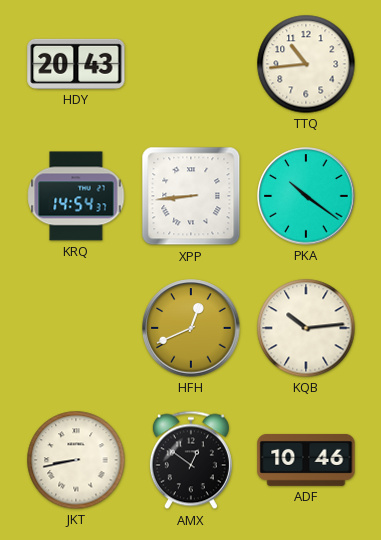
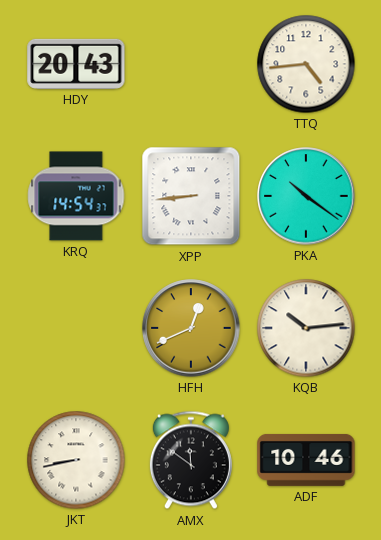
TTQ: 10:44 -> 4:44
AMX: 12:51 -> 11:51
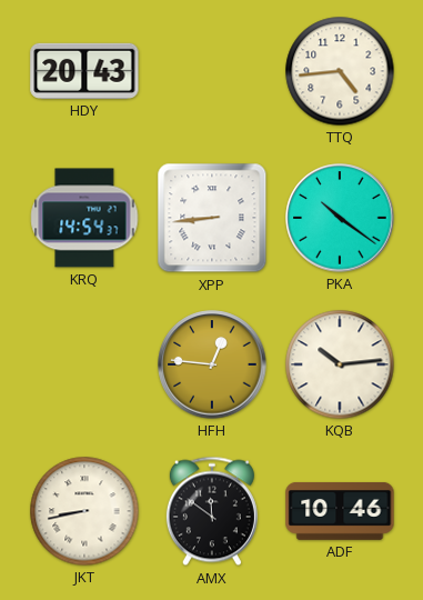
HFH: 12:41 -> 12:46
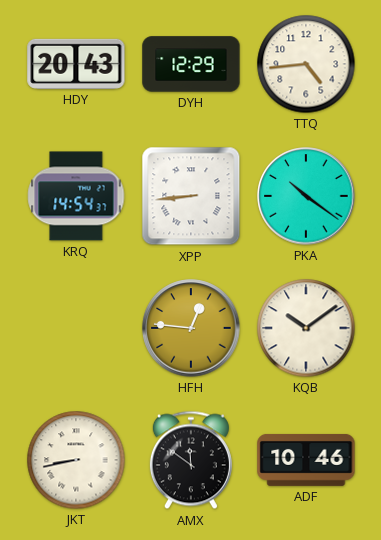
DYH: none -> 12:29
KQB: 10:14 -> 10:09
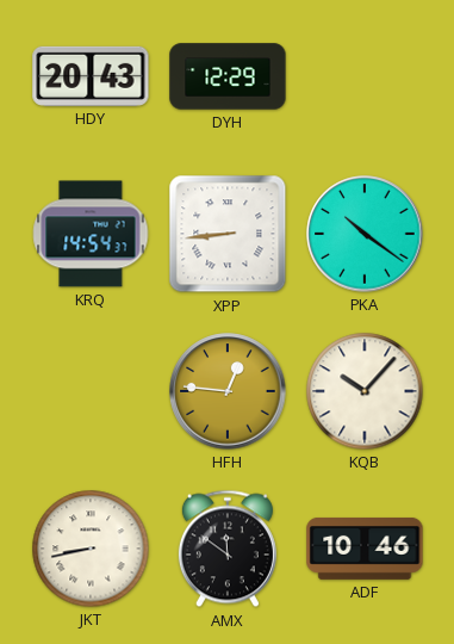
TTQ: 4:44 -> none
KQB: 10:09 -> 10:07
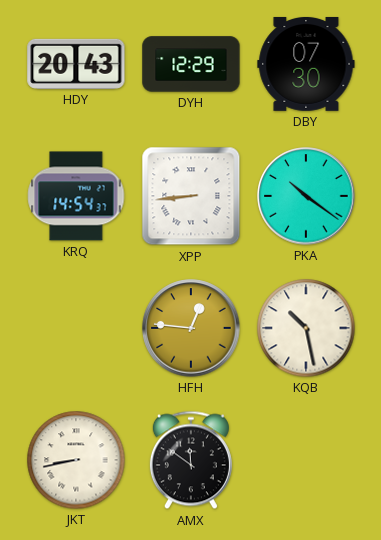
DBY: none -> 07:30
KQB: 10:07 -> 10:28
ADF: 10:46 -> none
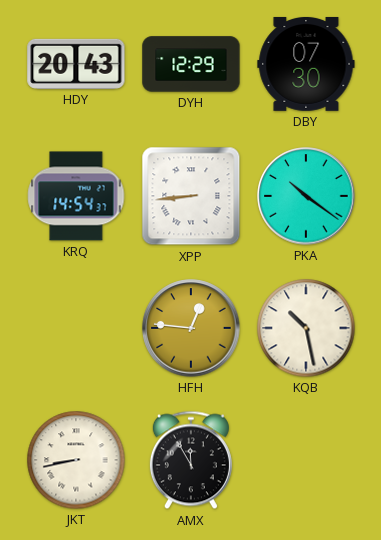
AMX: 11:51 -> 11:55
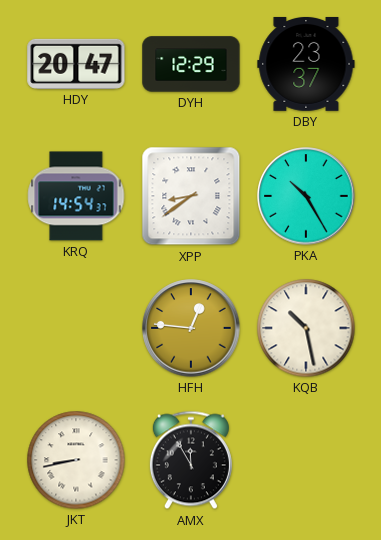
HDY: 20:43 -> 20:47
DBY: 07:30 -> 23:37
XPP: 8:44 -> 8:39
PKA: 10:21 -> 10:25
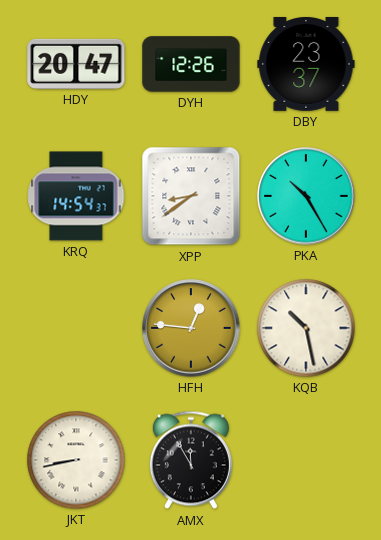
DYH: 12:29 -> 12:26
